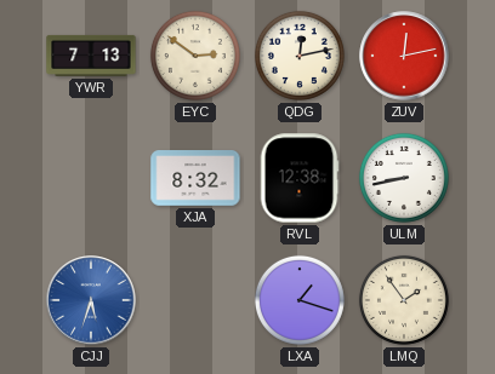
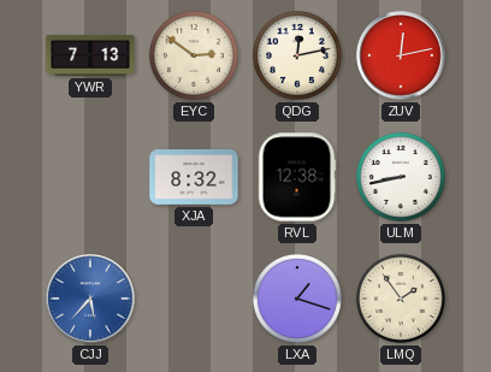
CJJ: 5:33 -> 5:37
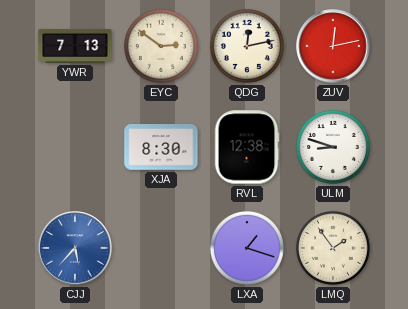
XJA: 8:32 -> 8:30
ULM: 8:43 -> 8:48
